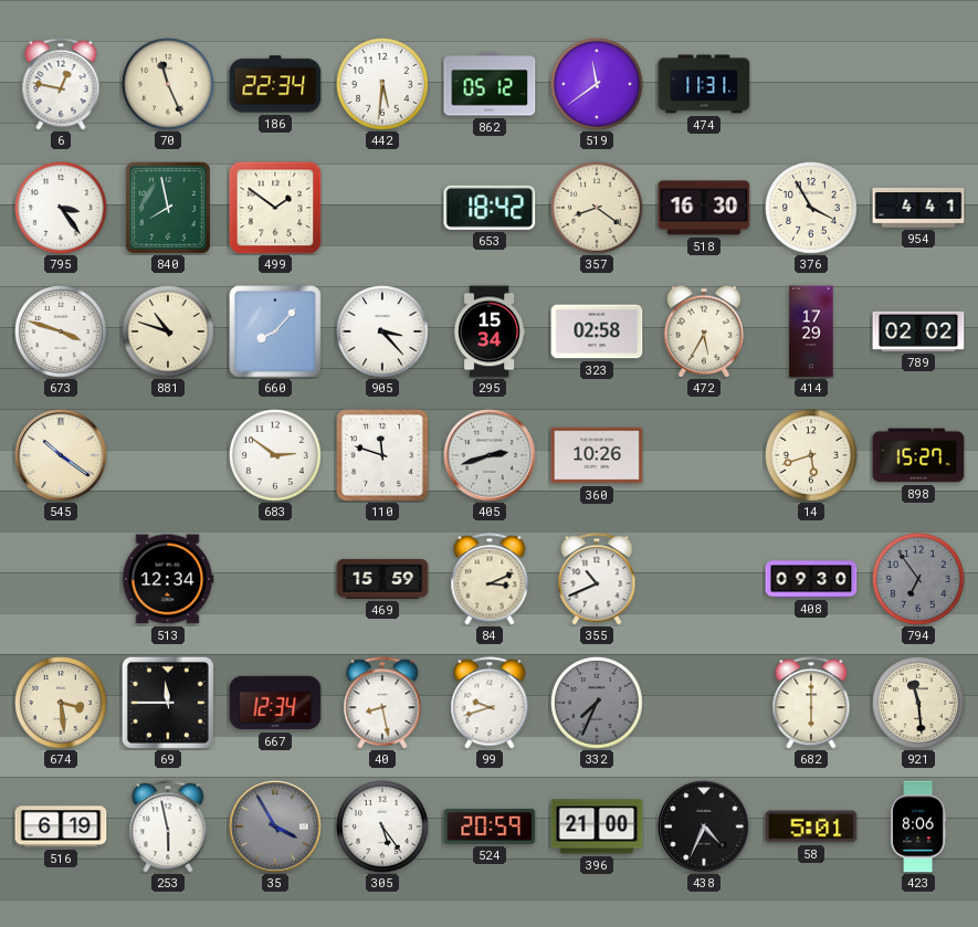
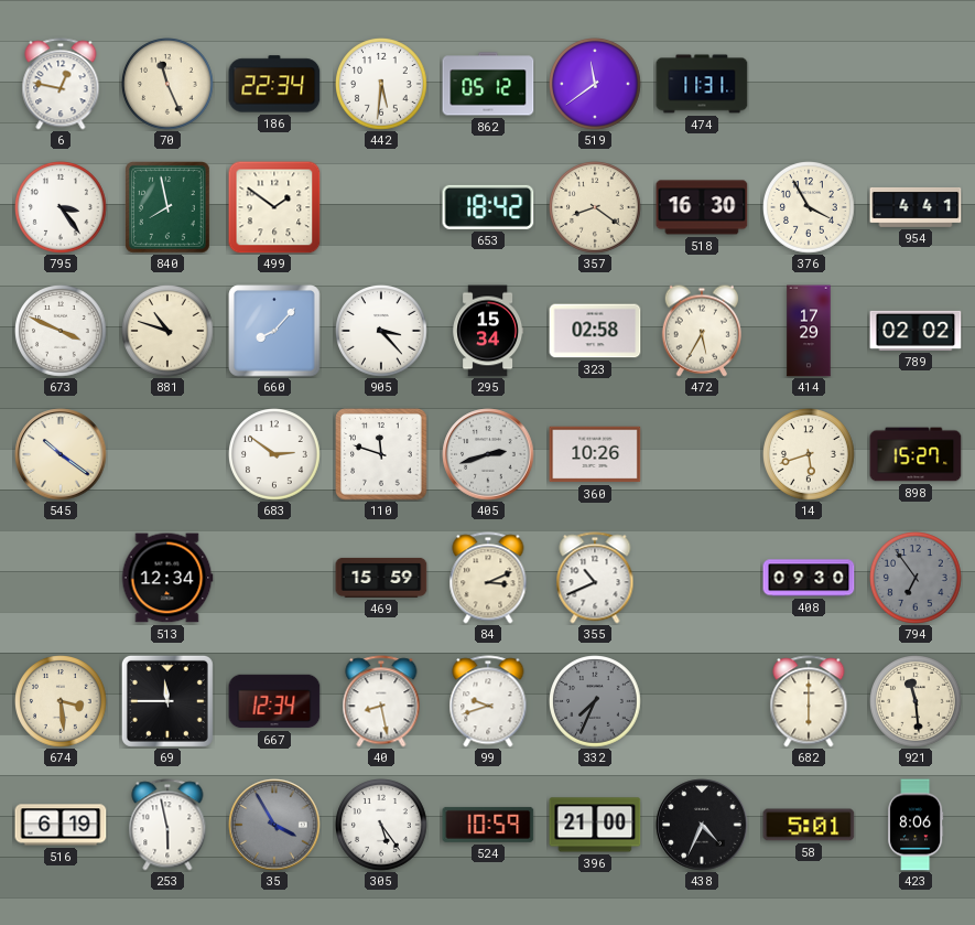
673: 3:48 -> 3:49
524: 20:59 -> 10:59
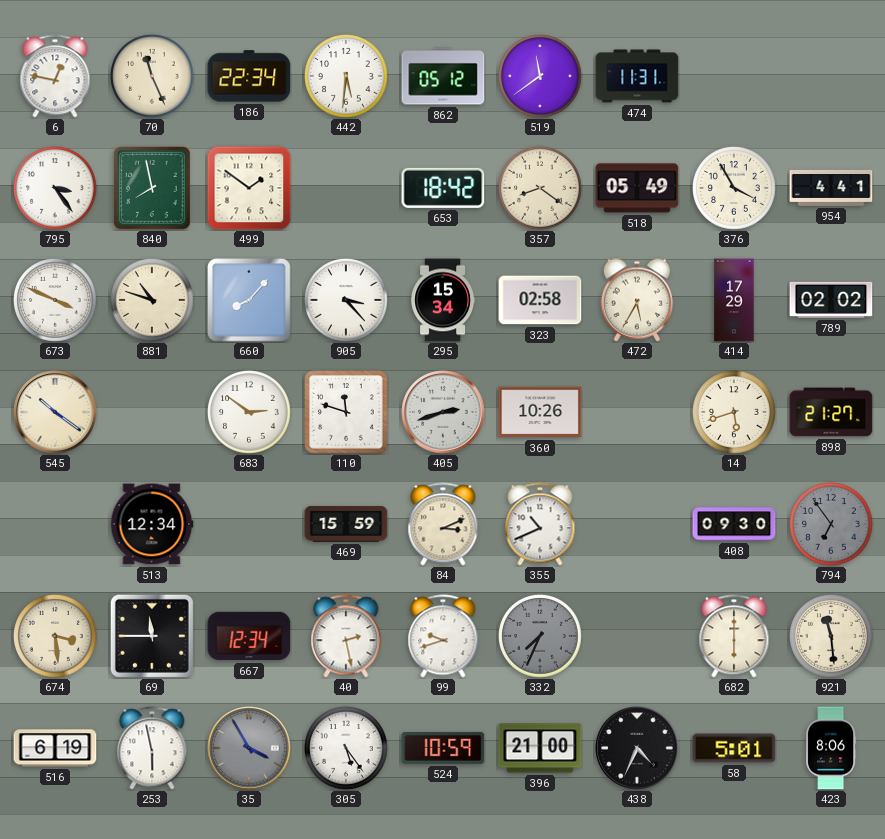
518: 16:30 -> 05:49
898: 15:27 -> 21:27
40: 8:28 -> 2:28
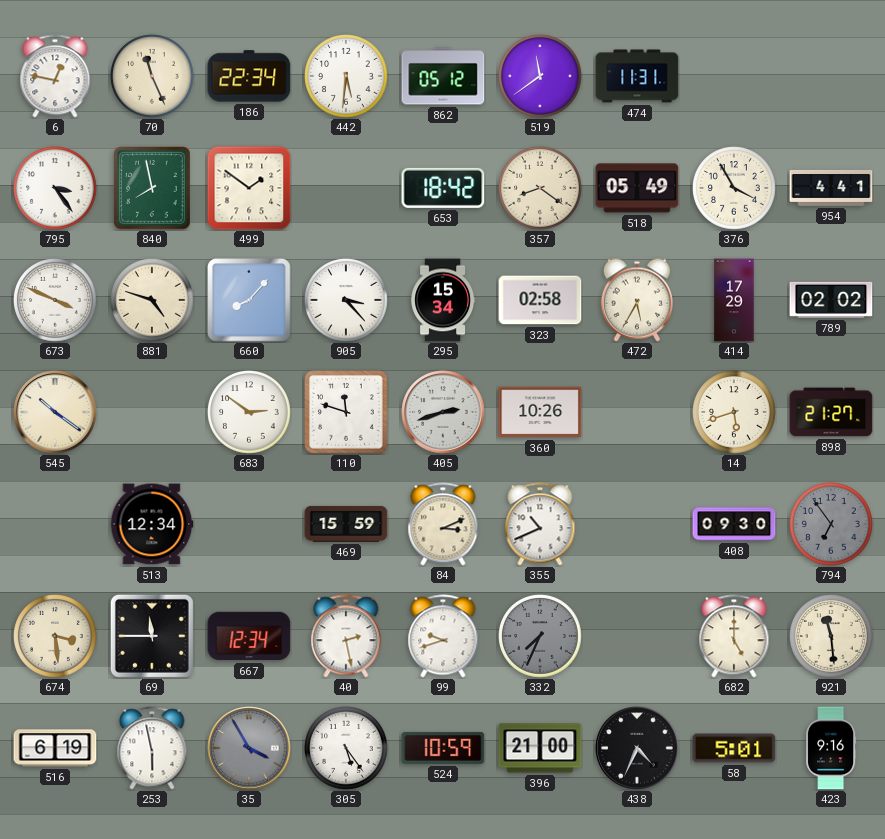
881: 10:48 -> 4:48
682: 6:00 -> 5:00
423: 8:06 -> 9:16
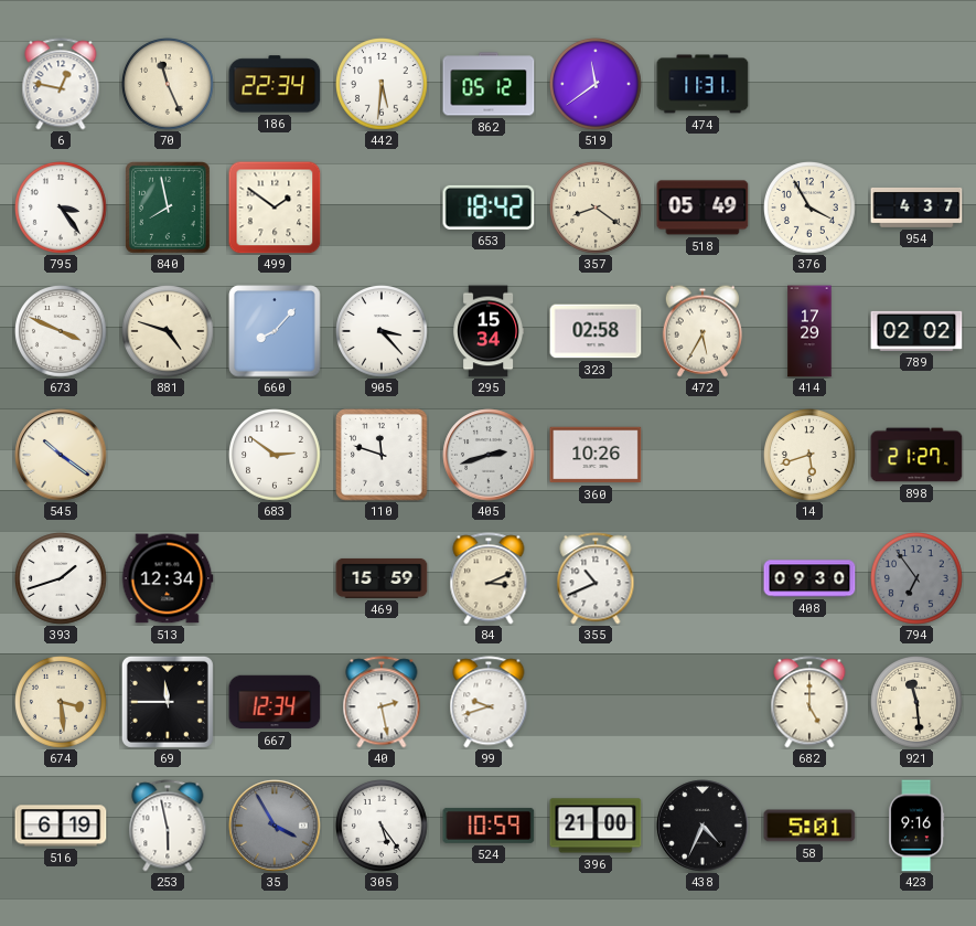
954: 4:41 -> 4:37
393: none -> 1:42
332: 7:34 -> none
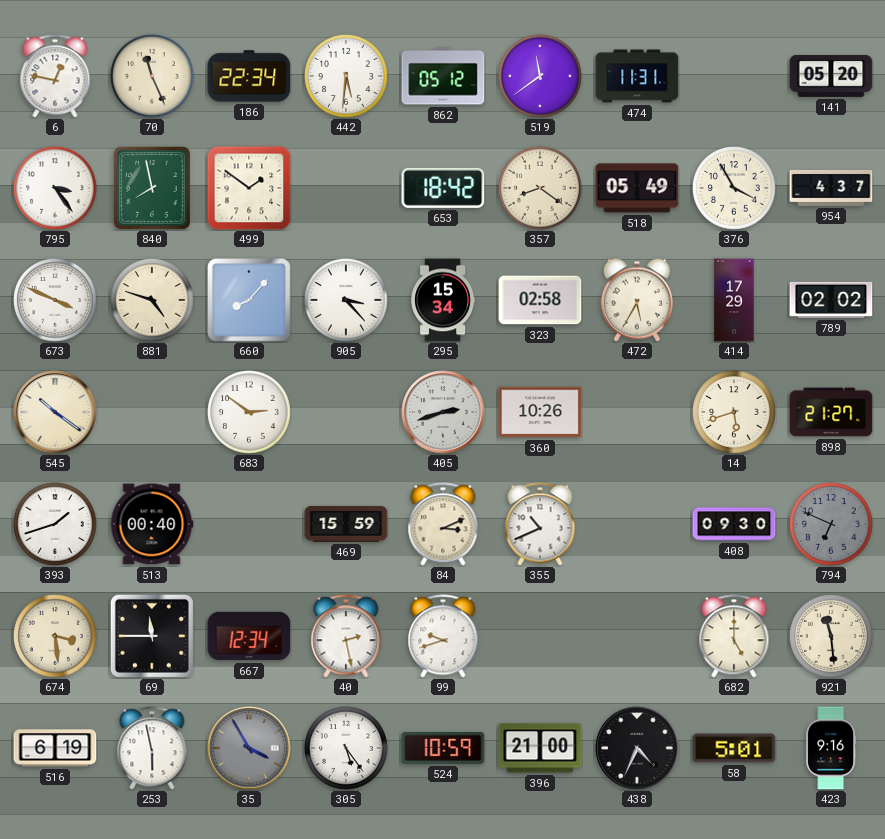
141: none -> 05:20
110: 11:48 -> none
513: 12:34 -> 00:40
794: 6:54 -> 6:49
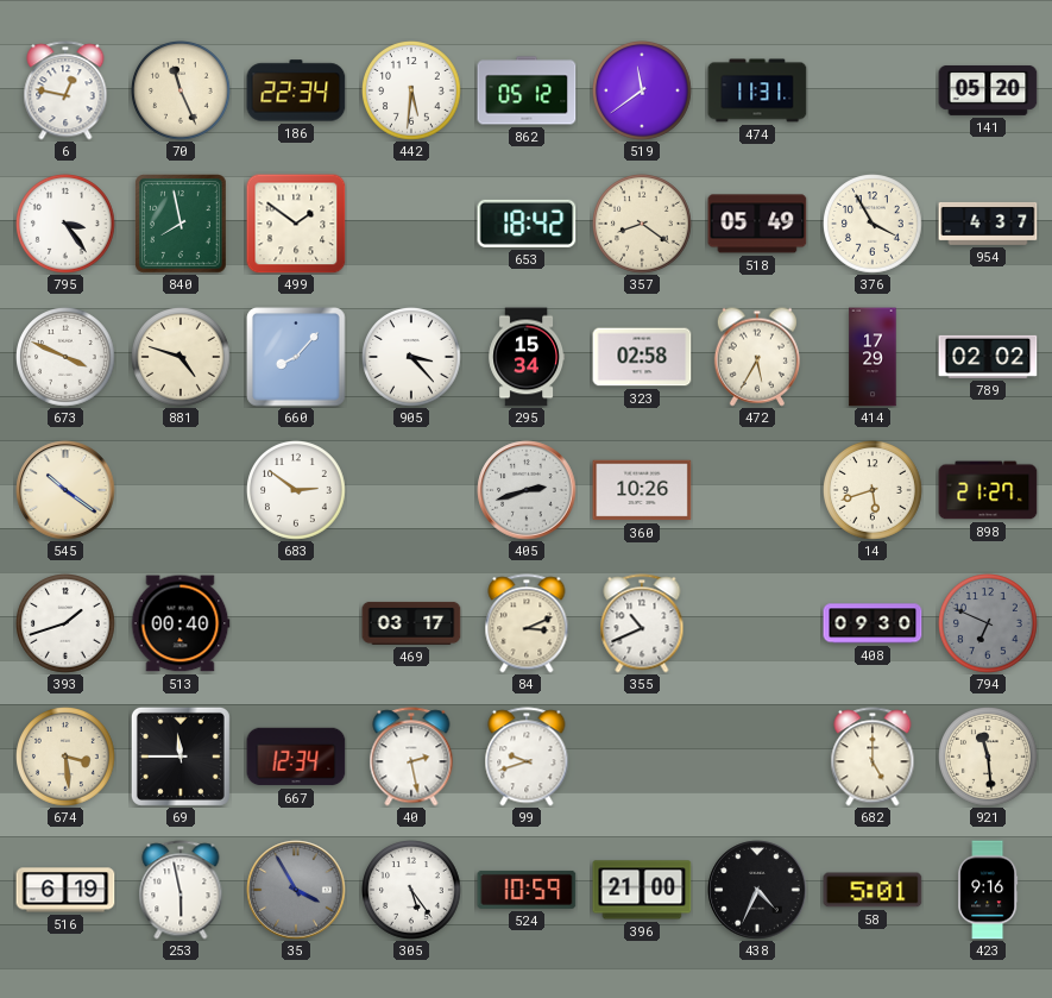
469: 15:59 -> 03:17
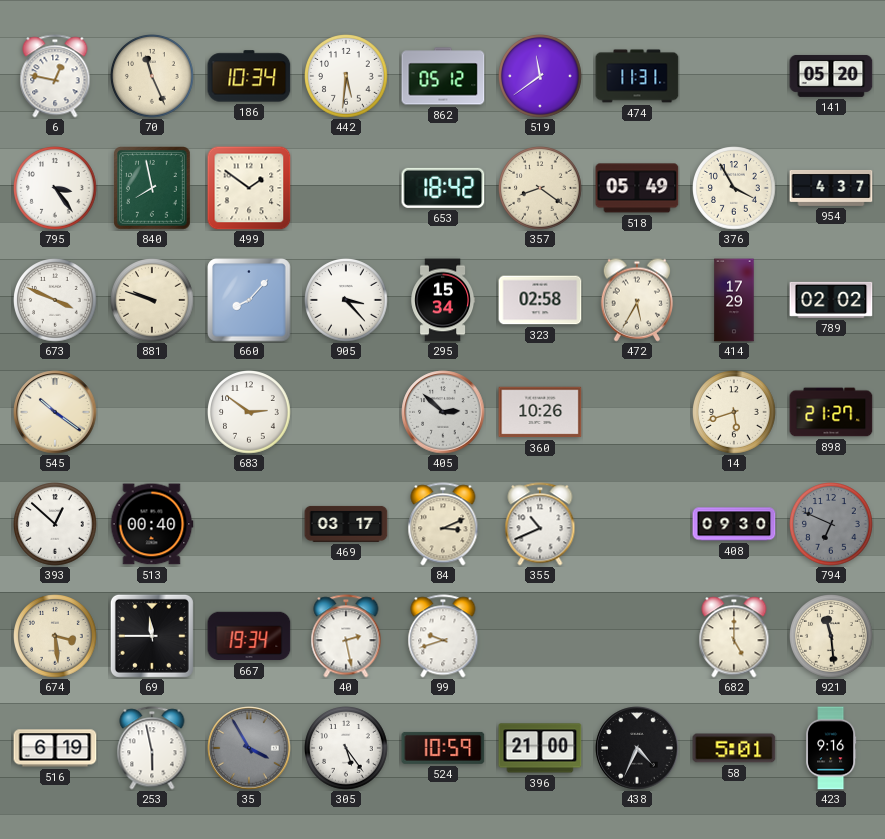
186: 22:34 -> 10:34
881: 4:48 -> 9:48
405: 2:42 -> 2:52
393: 1:42 -> 12:52
667: 12:34 -> 19:34
